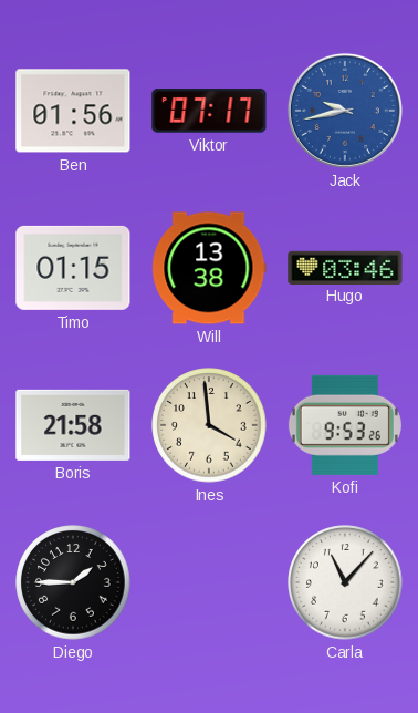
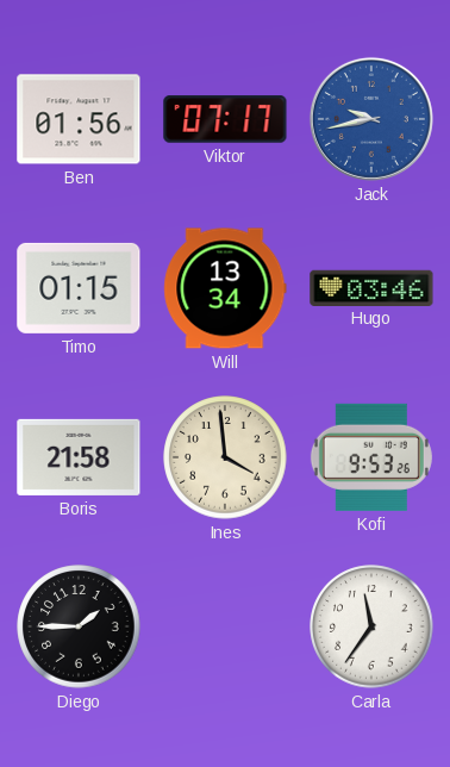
Will: 13:38 -> 13:34
Carla: 11:07 -> 11:36
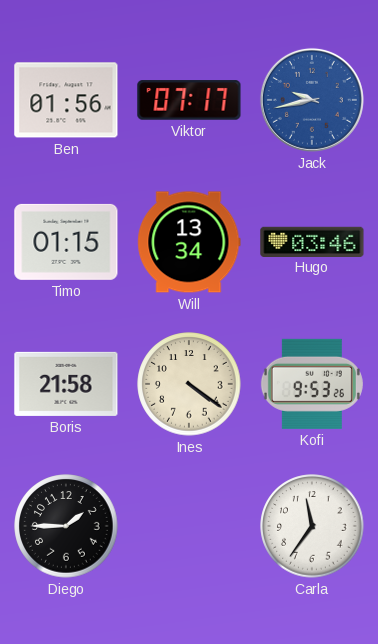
Ines: 3:59 -> 4:21
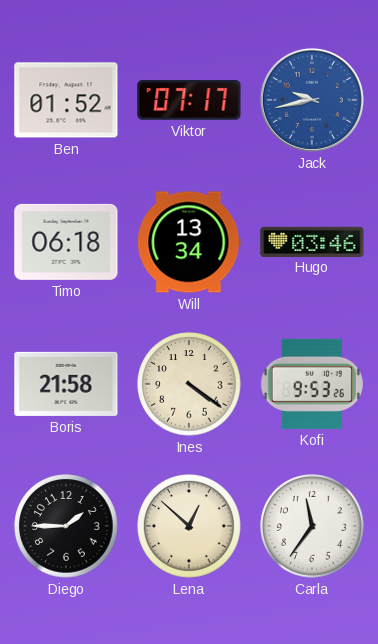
Ben: 01:56 -> 01:52
Timo: 01:15 -> 06:18
Lena: none -> 12:52
